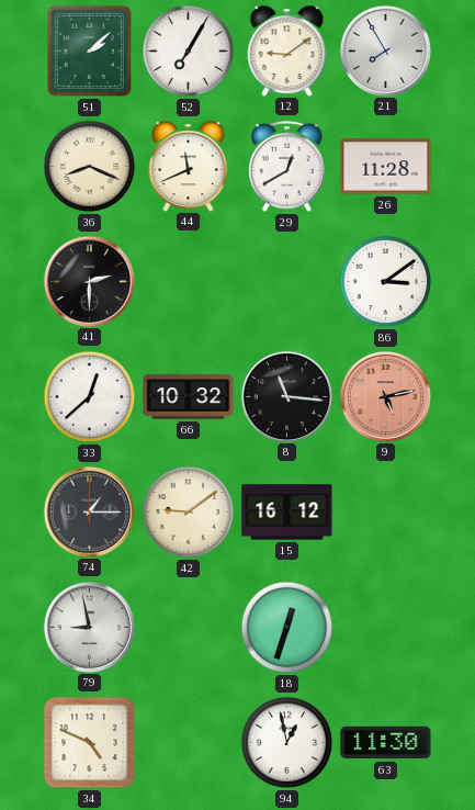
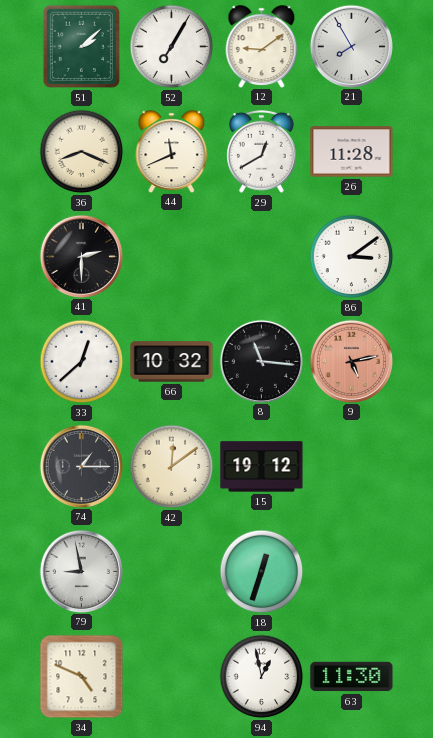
42: 9:09 -> 12:09
15: 16:12 -> 19:12
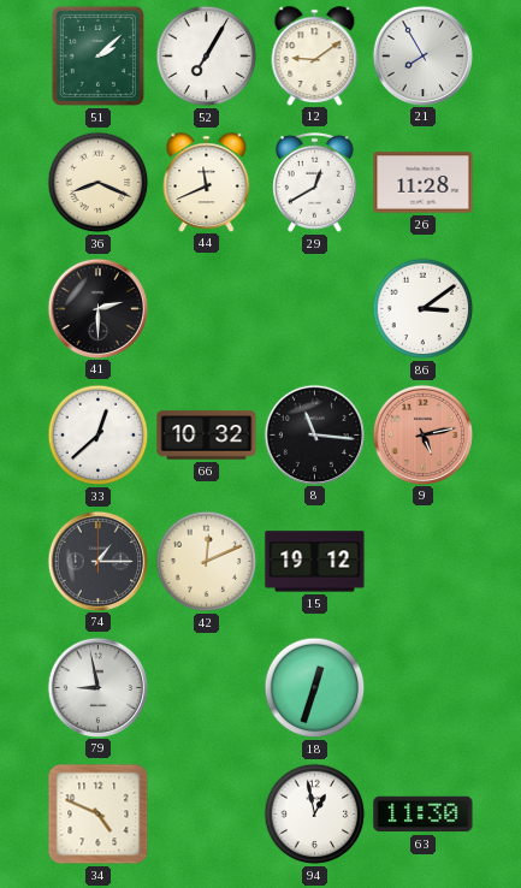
42: 12:09 -> 12:11
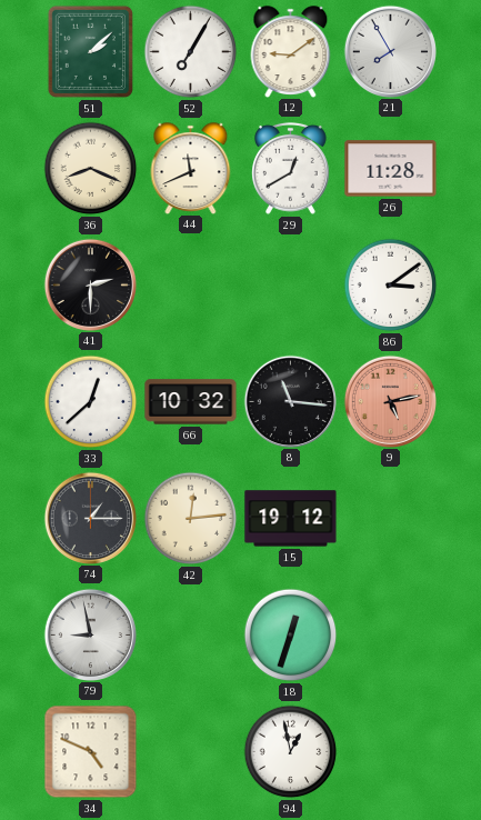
42: 12:11 -> 12:14
63: 11:30 -> none
